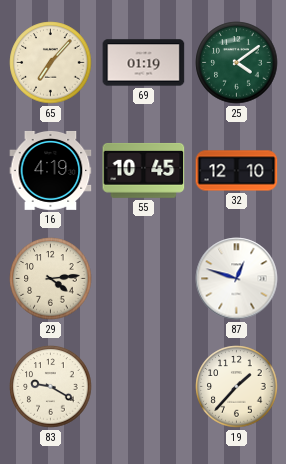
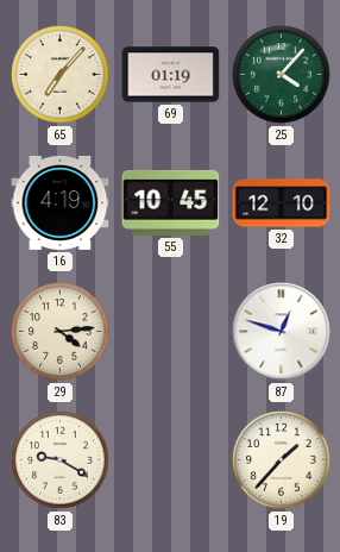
25: 4:09 -> 4:07
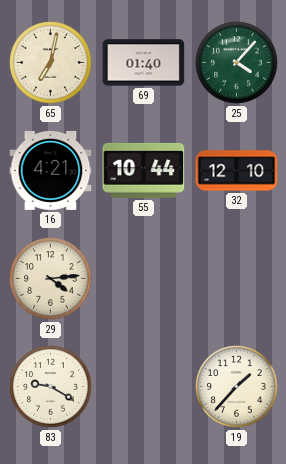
65: 7:07 -> 7:02
69: 01:19 -> 01:40
16: 4:19 -> 4:21
55: 10:45 -> 10:44
87: 12:48 -> none
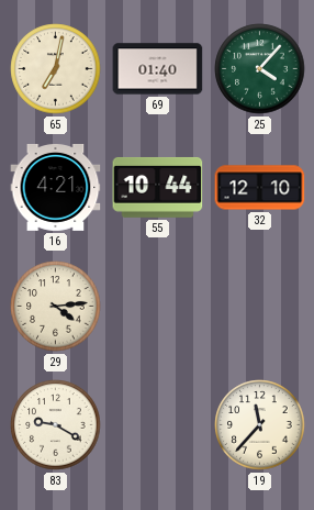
19: 1:37 -> 11:37
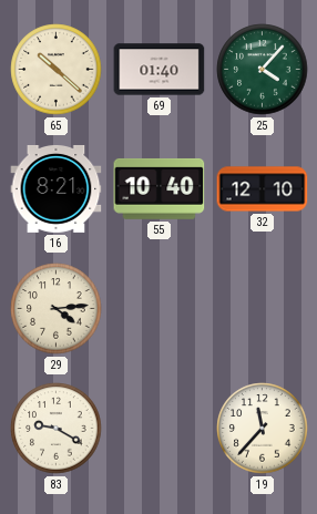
65: 7:02 -> 10:22
16: 4:21 -> 8:21
55: 10:44 -> 10:40
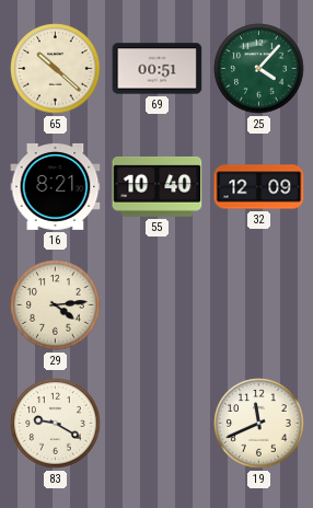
69: 01:40 -> 00:51
32: 12:10 -> 12:09
19: 11:37 -> 11:41
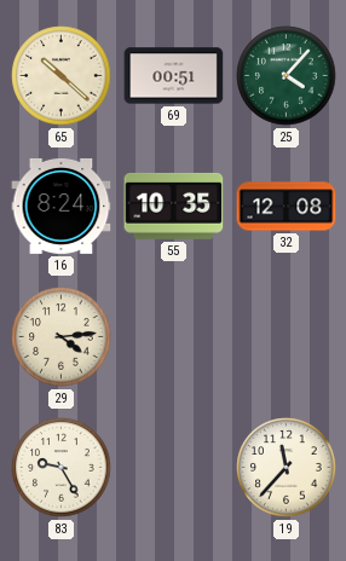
16: 8:21 -> 8:24
55: 10:40 -> 10:35
32: 12:09 -> 12:08
83: 9:20 -> 9:25
19: 11:41 -> 11:37
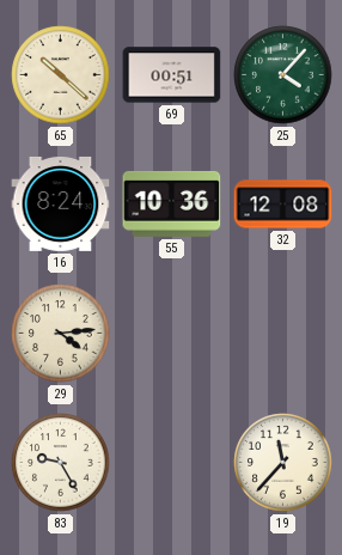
55: 10:35 -> 10:36
